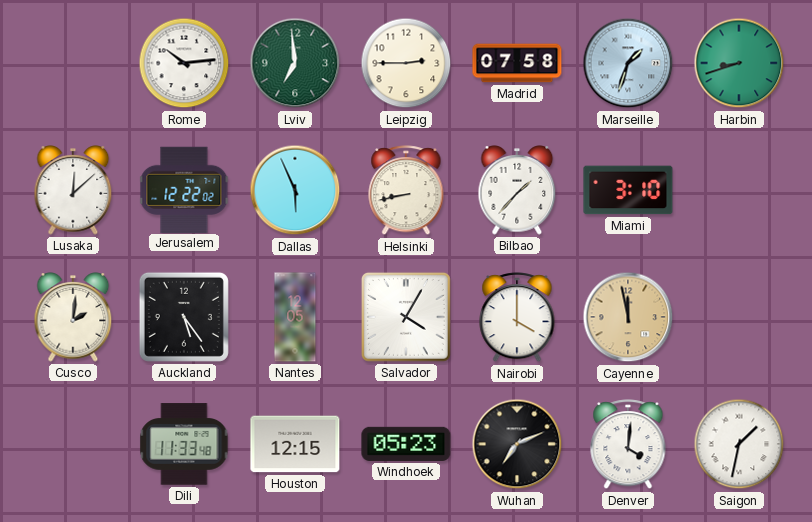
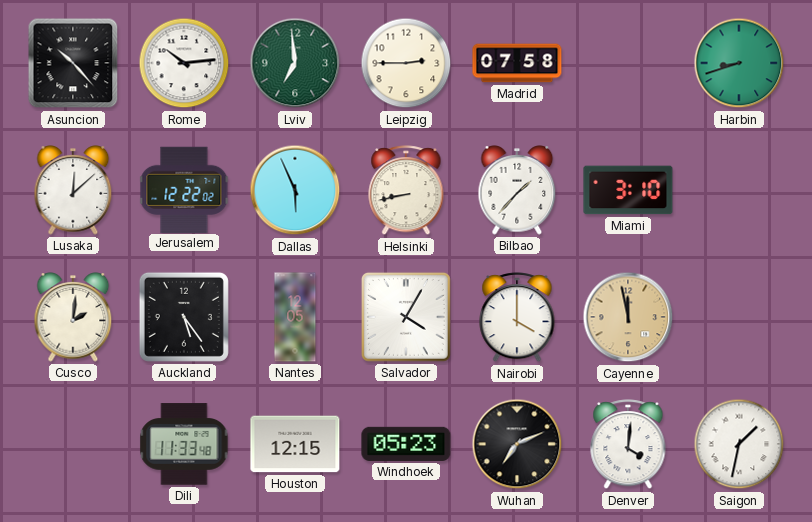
Asuncion: none -> 10:23
Marseille: 1:33 -> none
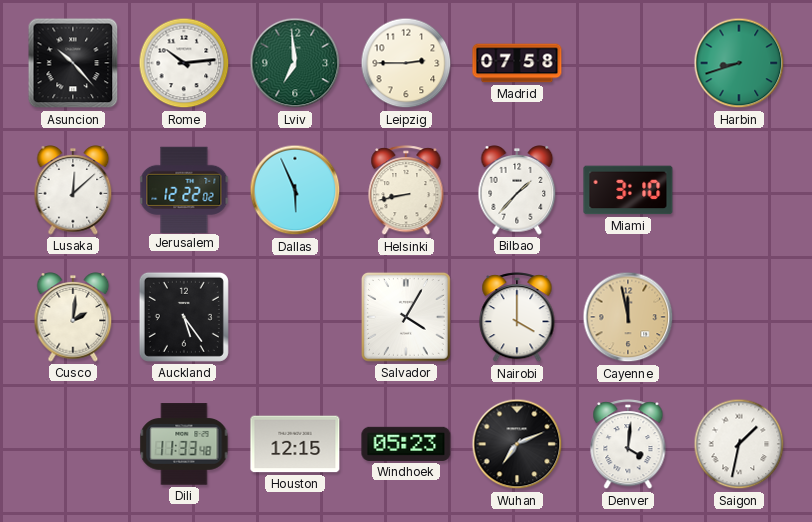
Nantes: 12:05 -> none
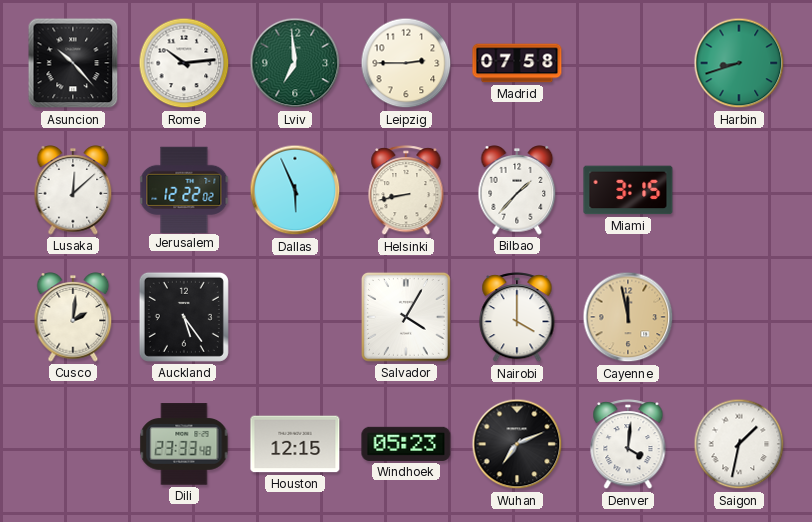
Miami: 3:10 -> 3:15
Dili: 11:33 -> 23:33
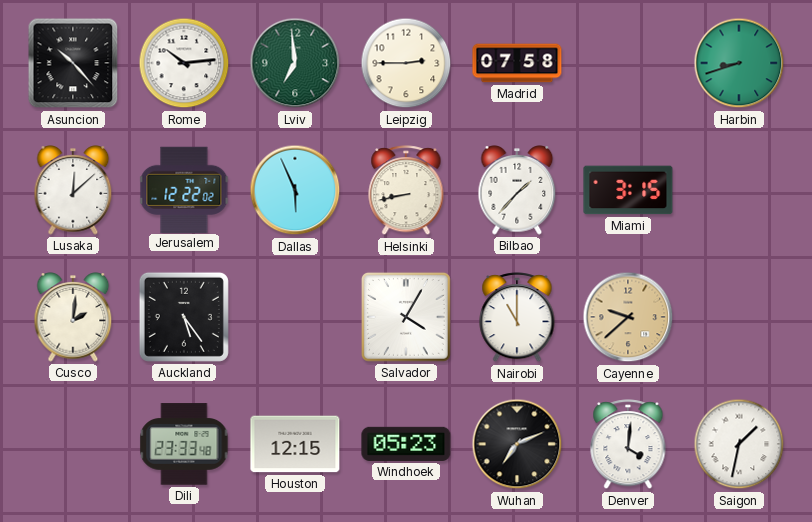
Nairobi: 4:00 -> 11:00
Cayenne: 11:58 -> 9:38
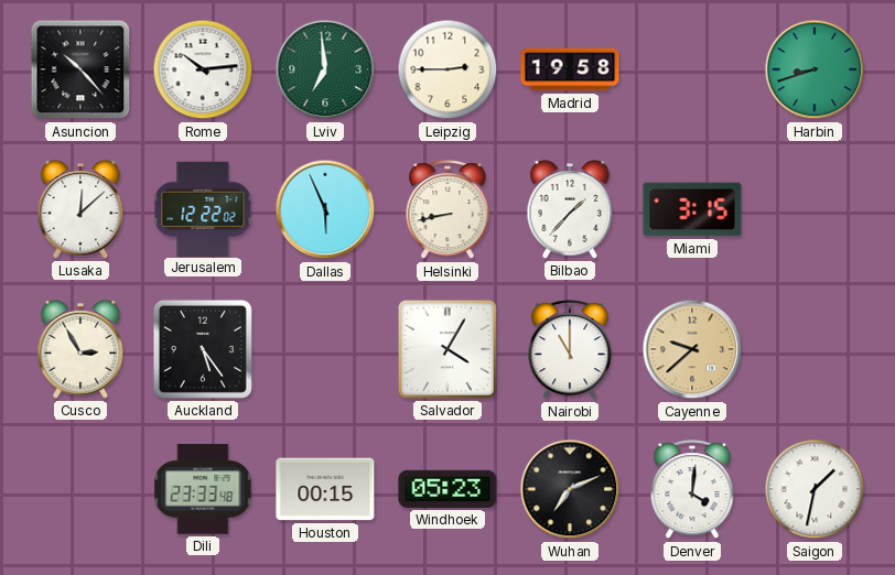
Madrid: 07:58 -> 19:58
Cusco: 2:01 -> 2:55
Houston: 12:15 -> 00:15
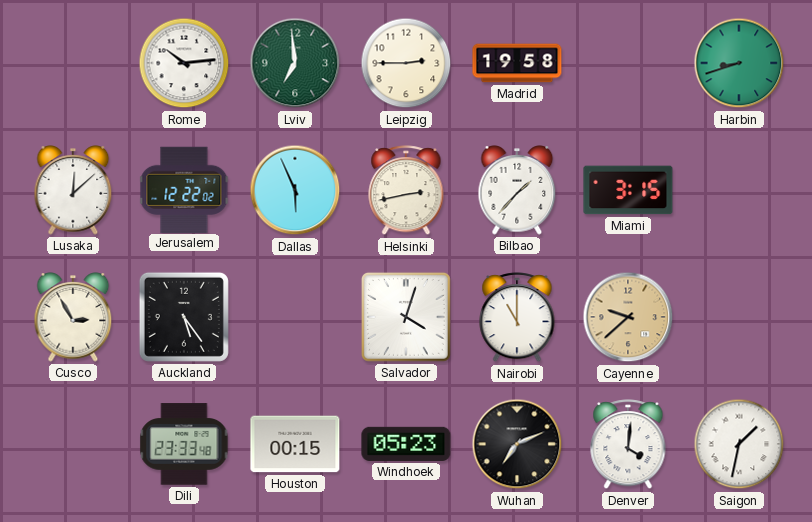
Asuncion: 10:23 -> none
Helsinki: 8:43 -> 2:43
Salvador: 4:05 -> 4:03
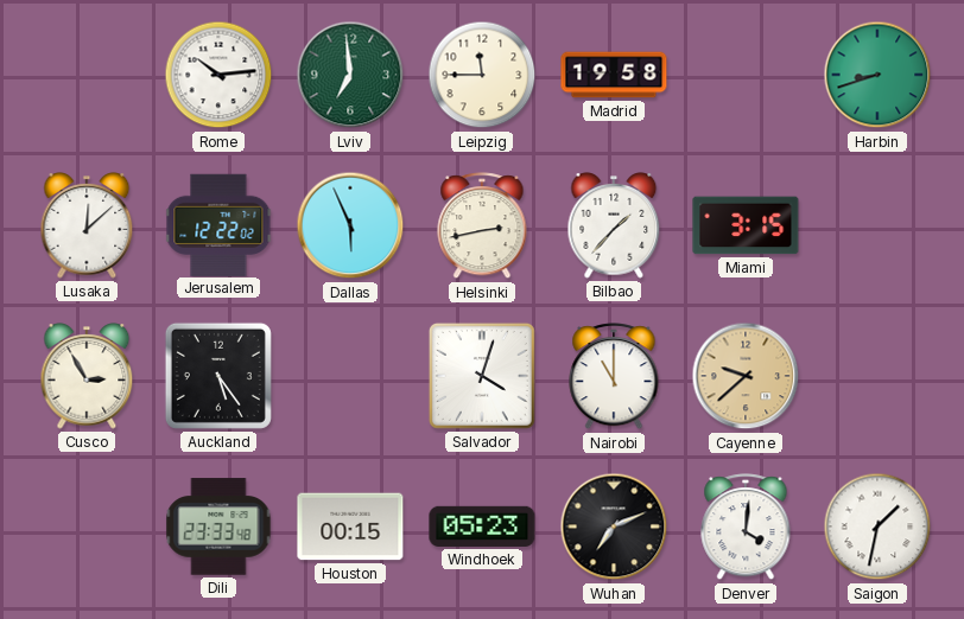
Leipzig: 2:45 -> 11:45
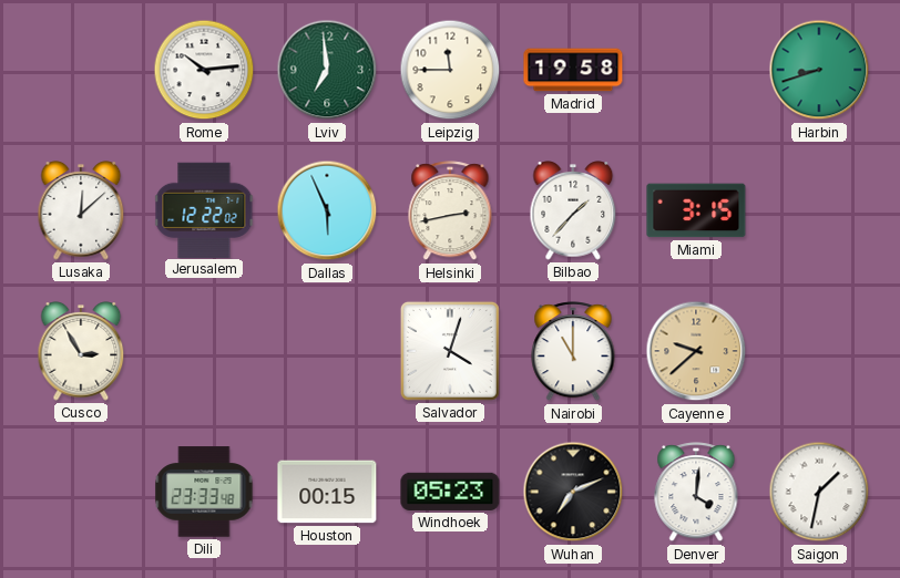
Auckland: 5:24 -> none
